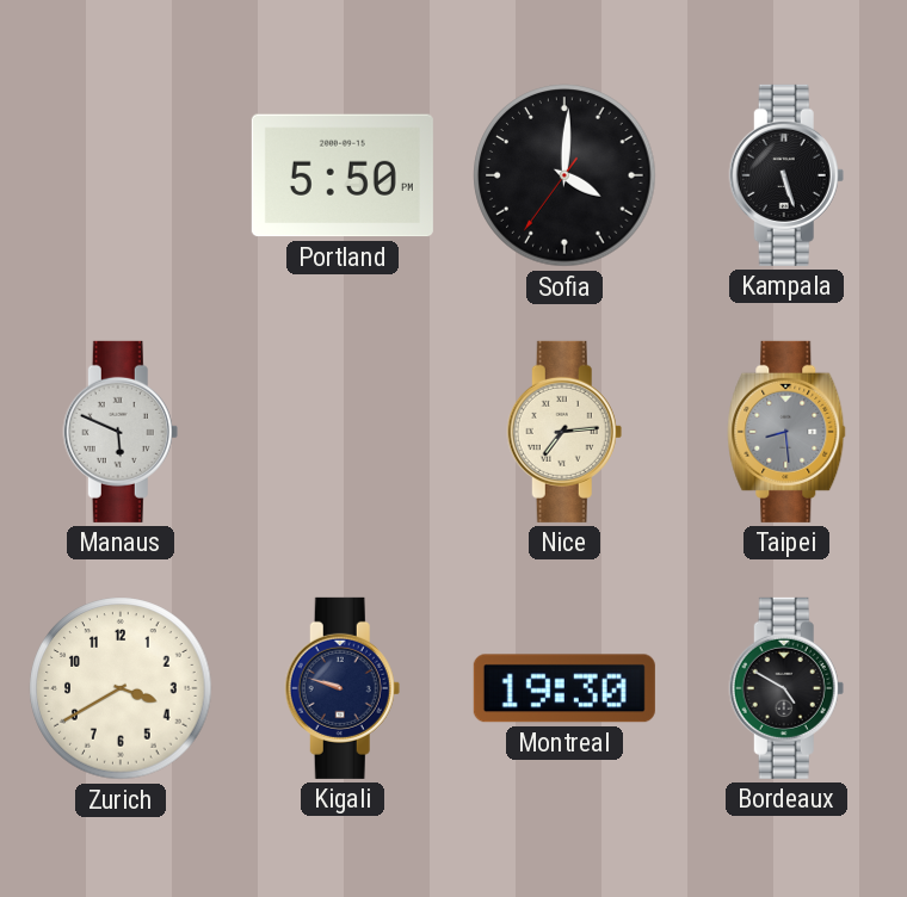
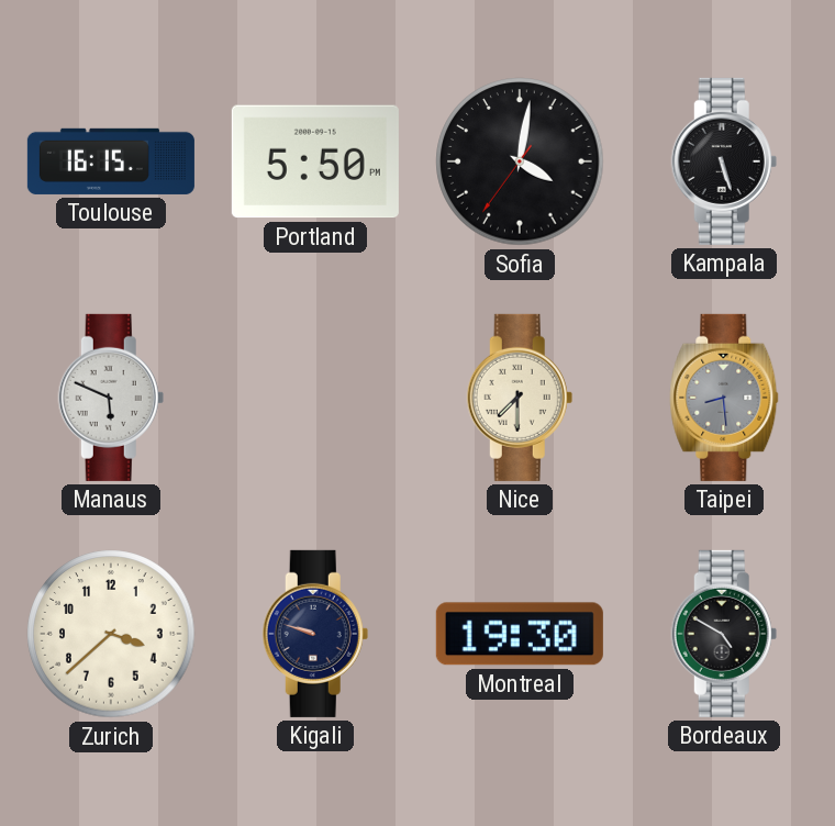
Toulouse: none -> 16:15
Sofia: 4:00 -> 4:01
Nice: 7:14 -> 7:30
Zurich: 3:40 -> 3:38
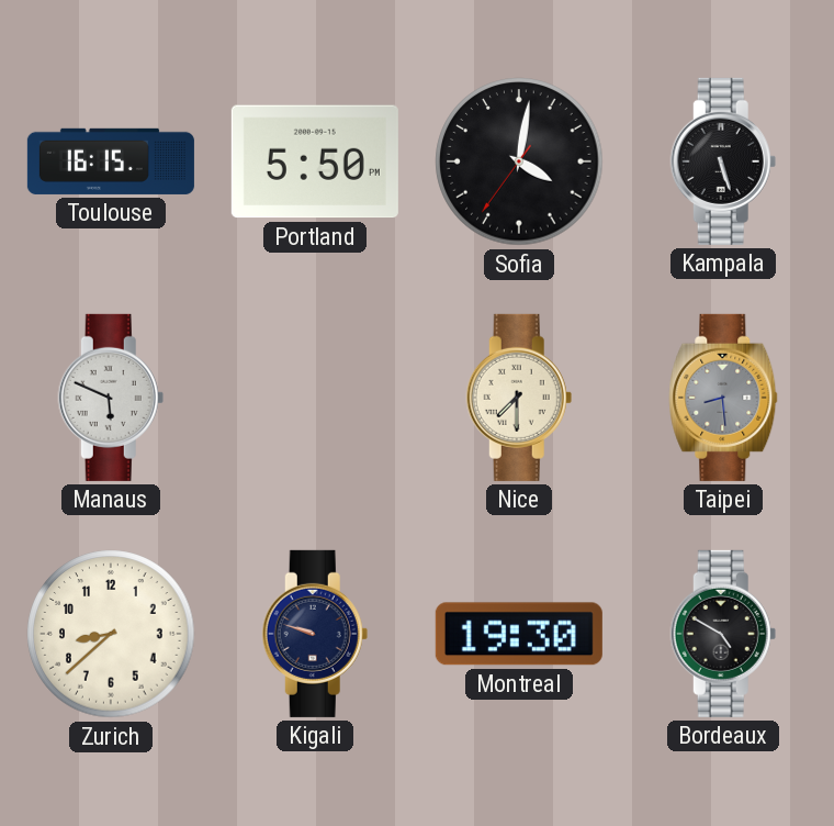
Zurich: 3:38 -> 8:38
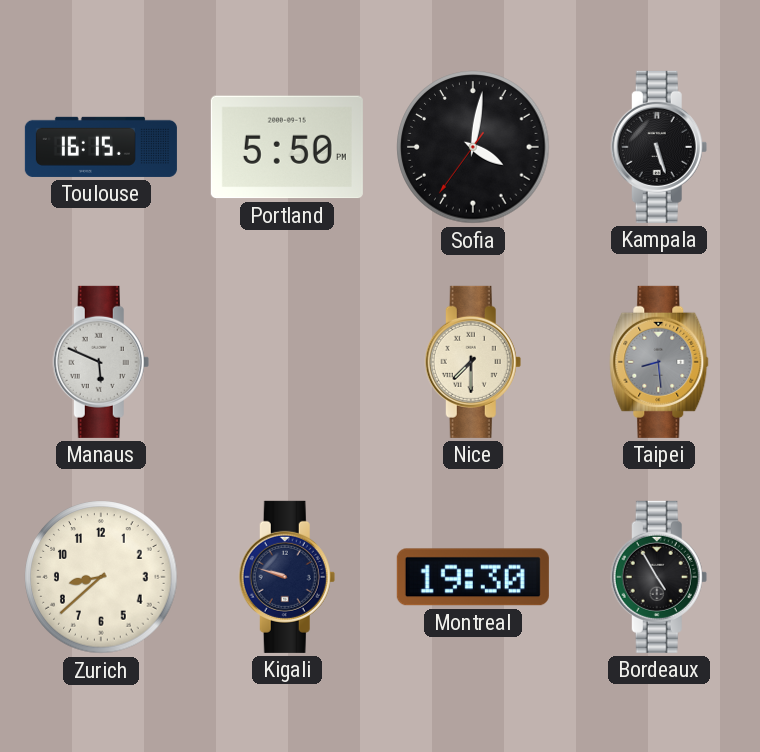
Bordeaux: 4:50 -> 4:55
